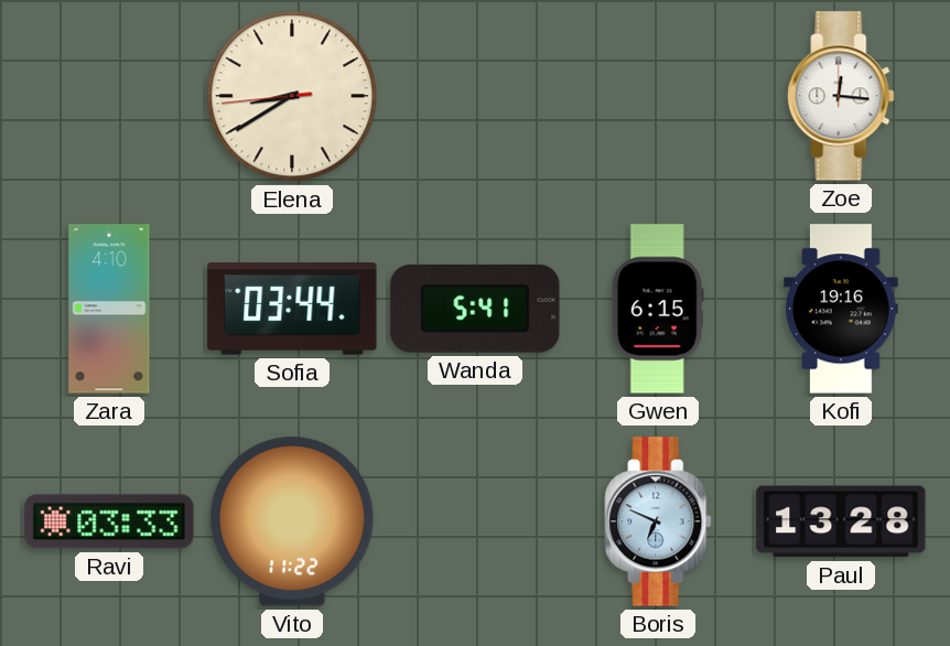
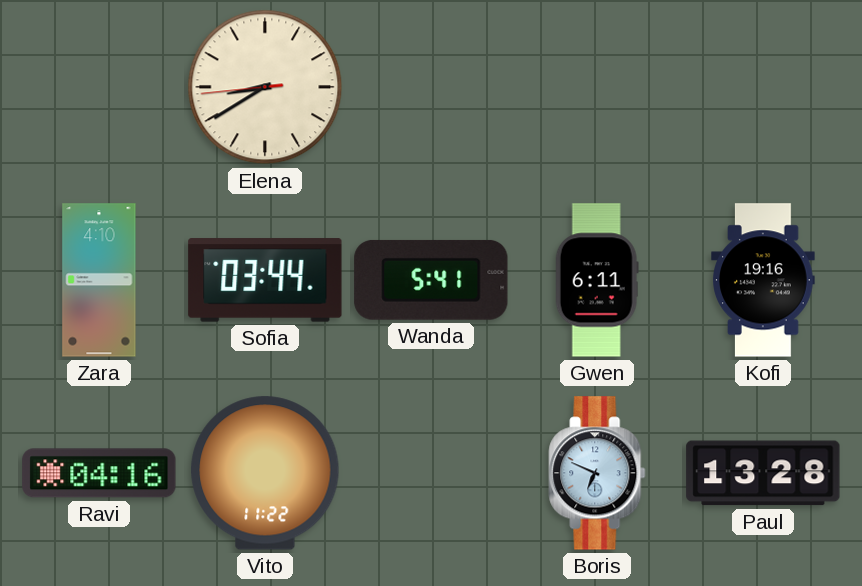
Zoe: 12:16 -> none
Gwen: 6:15 -> 6:11
Ravi: 03:33 -> 04:16
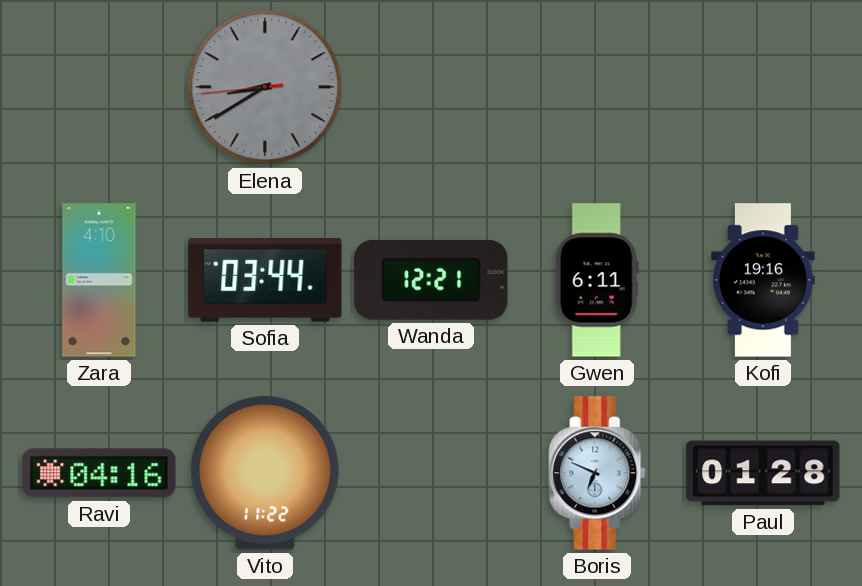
Elena dial: cream -> grey
Wanda: 5:41 -> 12:21
Paul: 13:28 -> 01:28
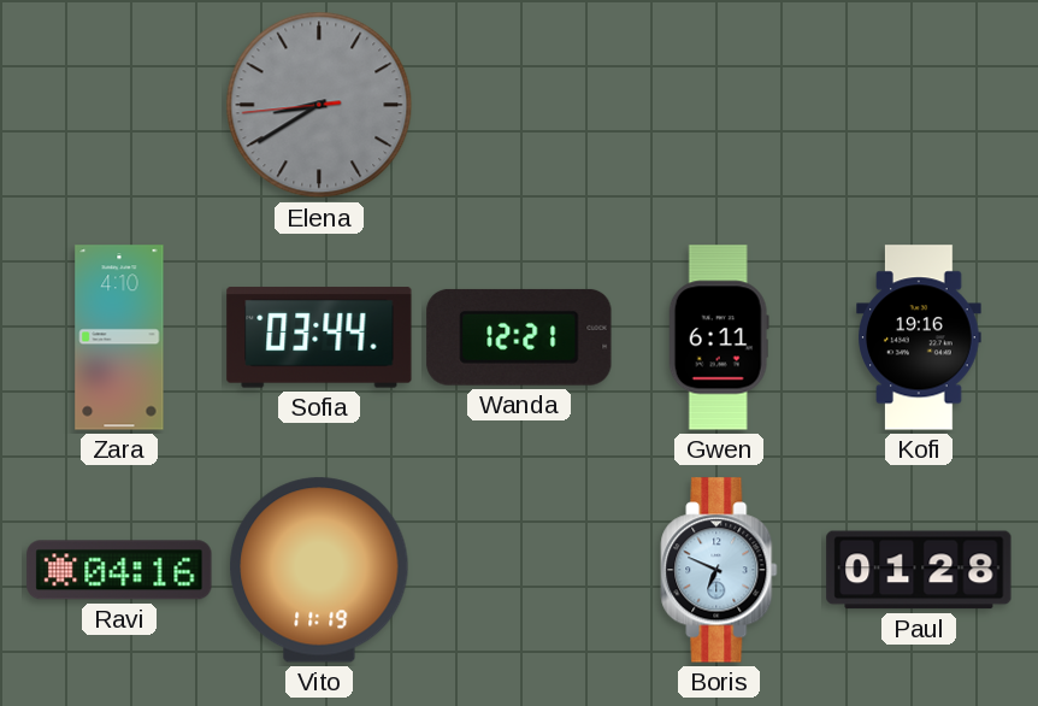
Vito: 11:22 -> 11:19
